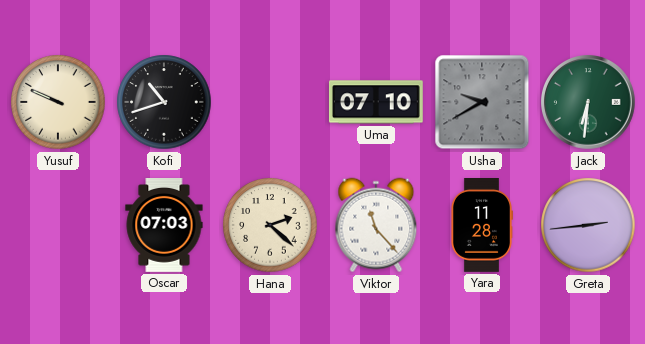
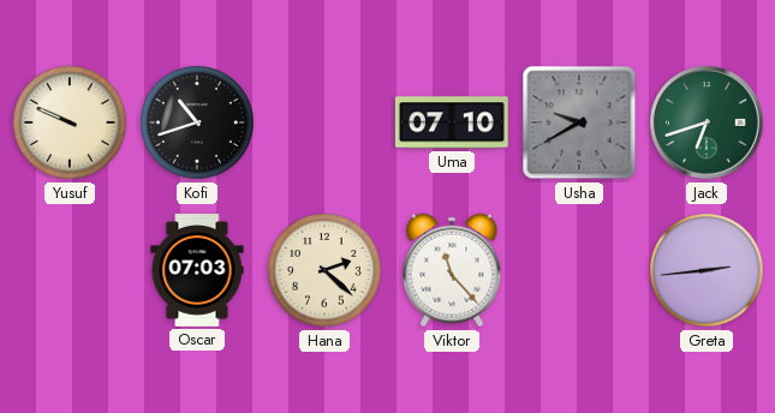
Jack: 6:31 -> 6:42
Yara: 11:28 -> none
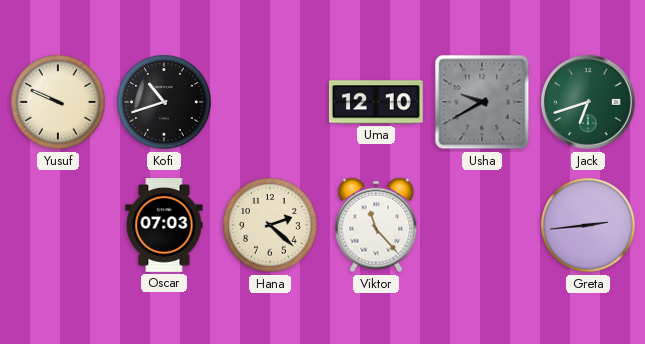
Uma: 07:10 -> 12:10
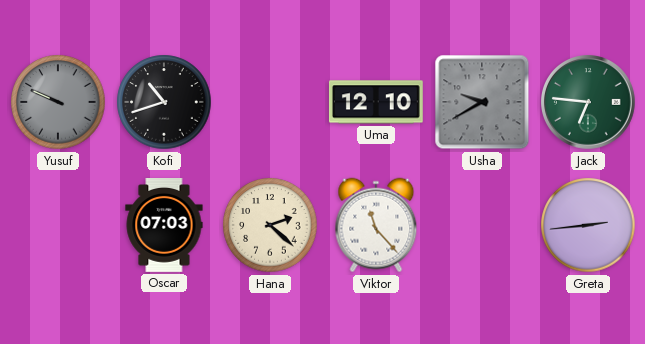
Yusuf dial: cream -> grey
Jack: 6:42 -> 6:46
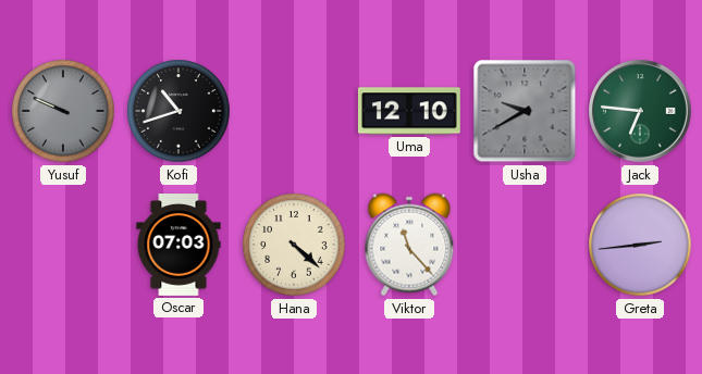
Hana: 2:22 -> 4:22
